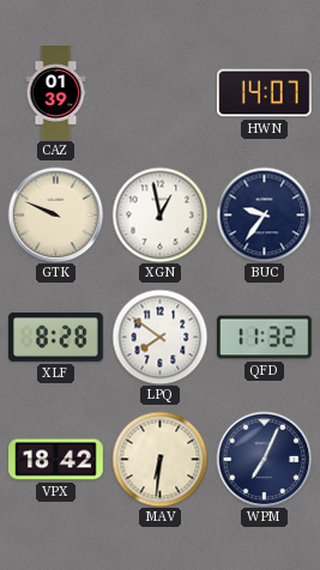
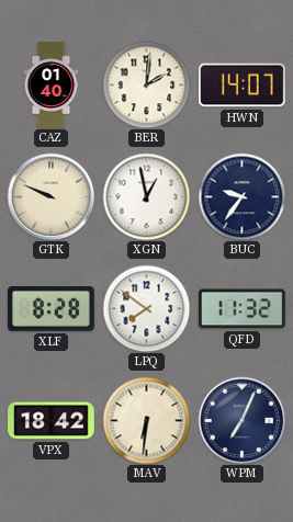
CAZ: 01:39 -> 01:40
BER: none -> 2:01
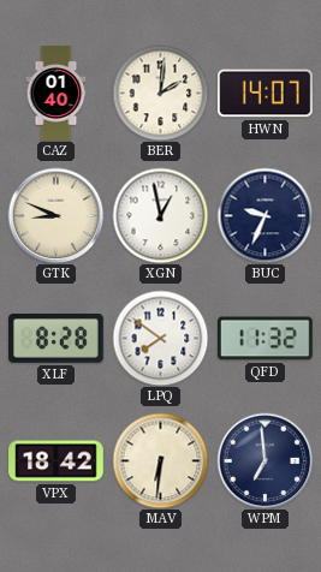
GTK: 9:49 -> 8:49
BUC: 9:36 -> 9:34
WPM: 7:04 -> 6:59
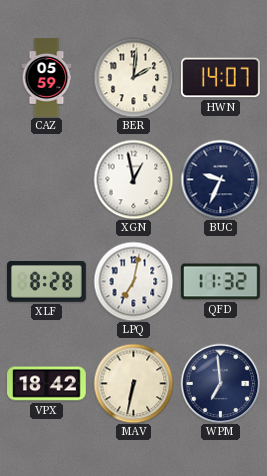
CAZ: 01:40 -> 05:59
GTK: 8:49 -> none
LPQ: 7:51 -> 7:02
MAV: 6:31 -> 6:32
